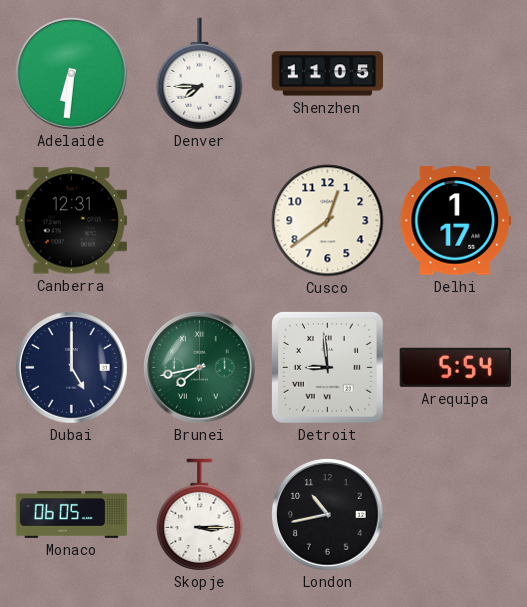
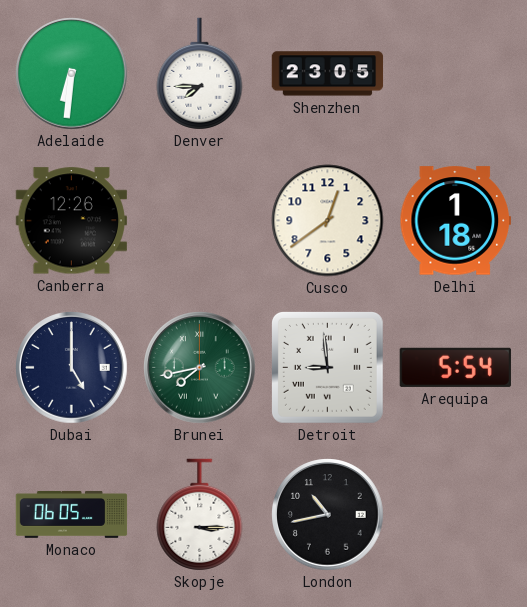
Shenzhen: 11:05 -> 23:05
Canberra: 12:31 -> 12:26
Delhi: 1:17 -> 1:18
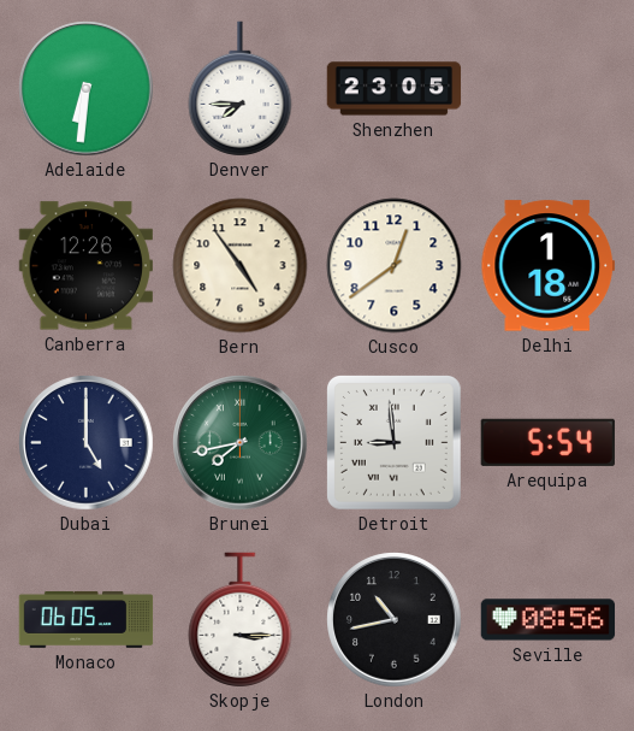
Bern: none -> 4:54
Seville: none -> 08:56
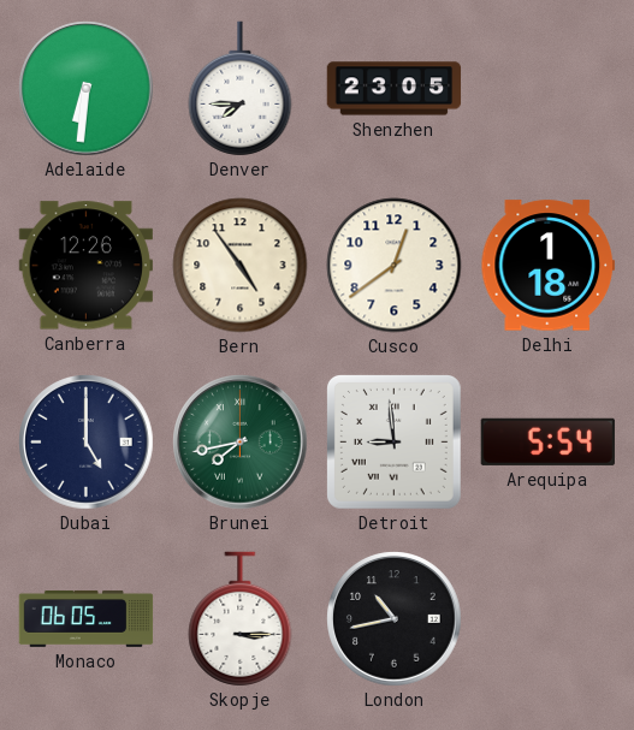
Seville: 08:56 -> none
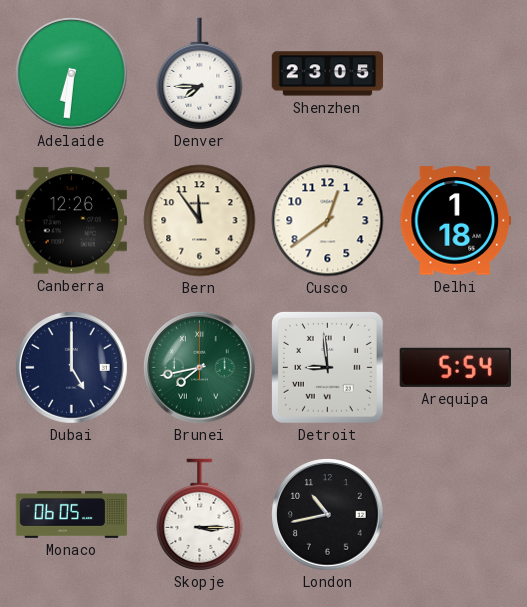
Bern: 4:54 -> 11:54
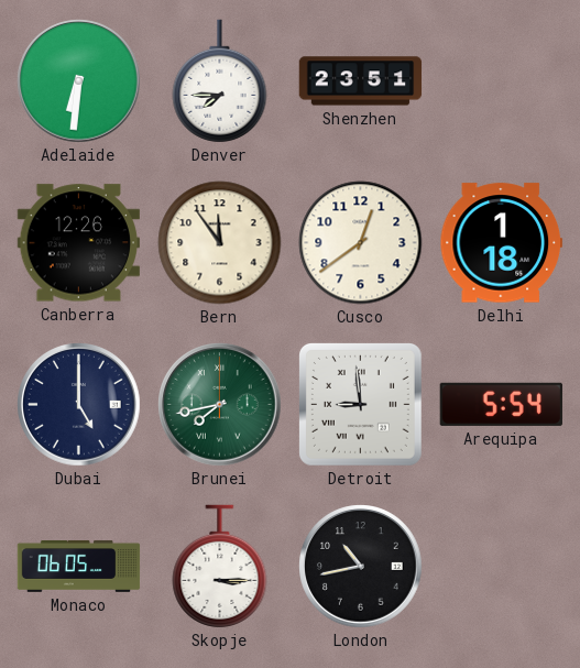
Shenzhen: 23:05 -> 23:51
